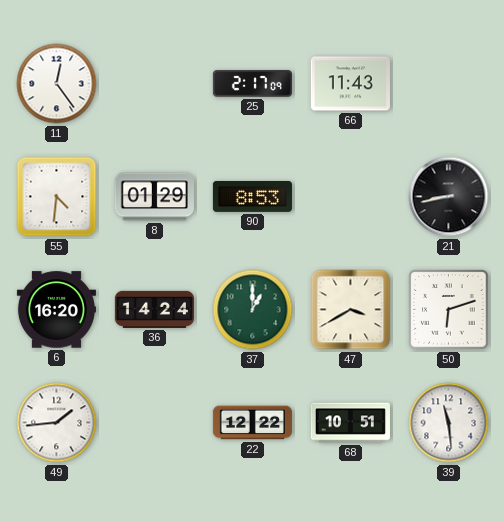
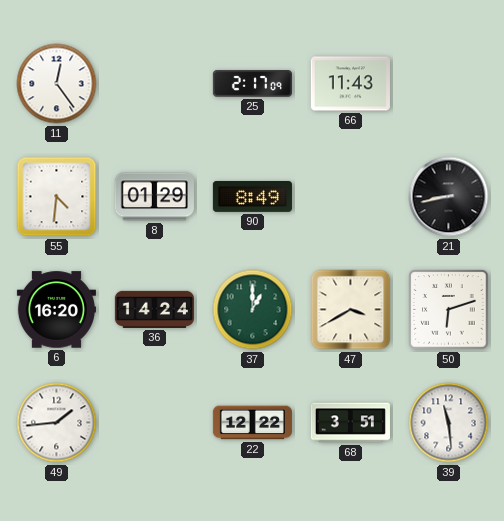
90: 8:53 -> 8:49
68: 10:51 -> 3:51
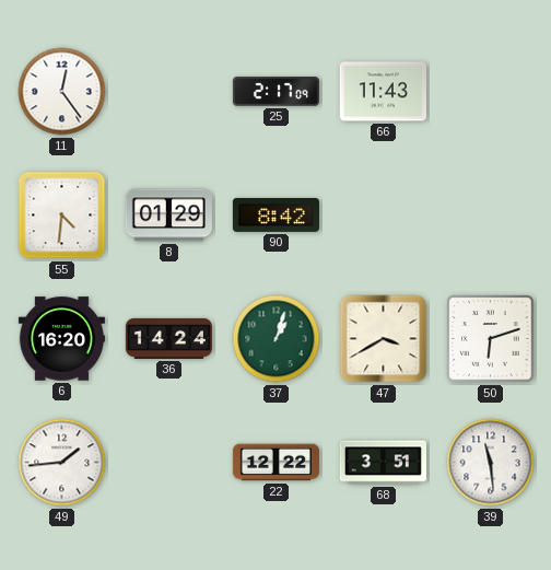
90: 8:49 -> 8:42
21: 8:43 -> none
37: 1:00 -> 1:03
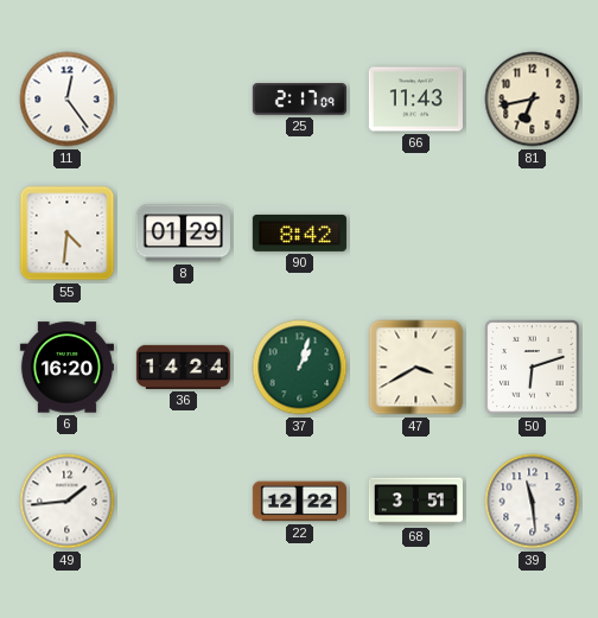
81: none -> 6:43
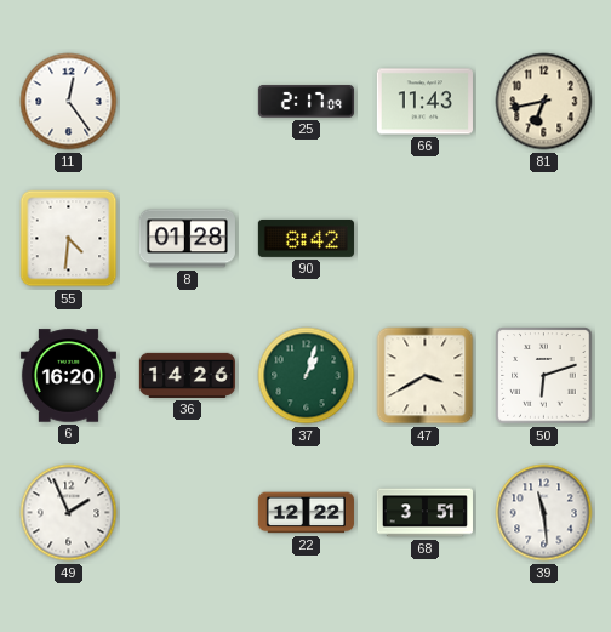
8: 01:29 -> 01:28
36: 14:24 -> 14:26
49: 1:44 -> 1:56
